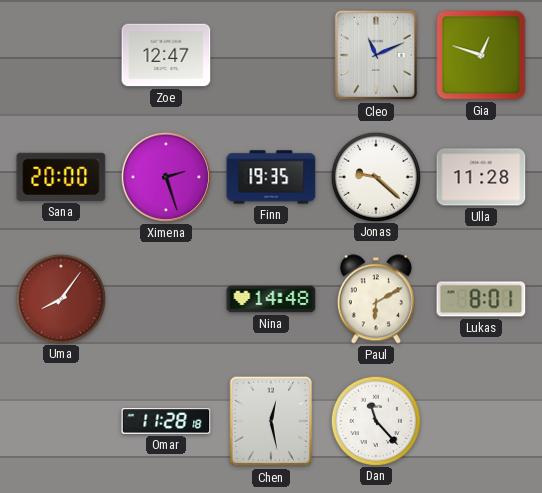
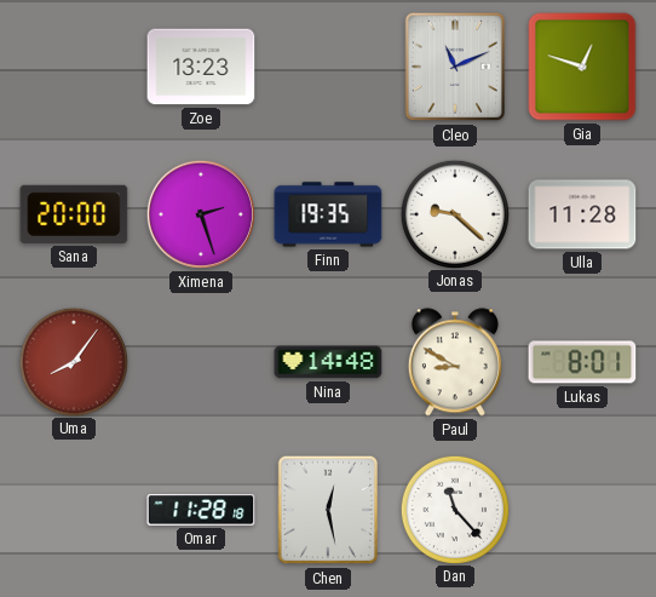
Zoe: 12:47 -> 13:23
Paul: 6:10 -> 8:50
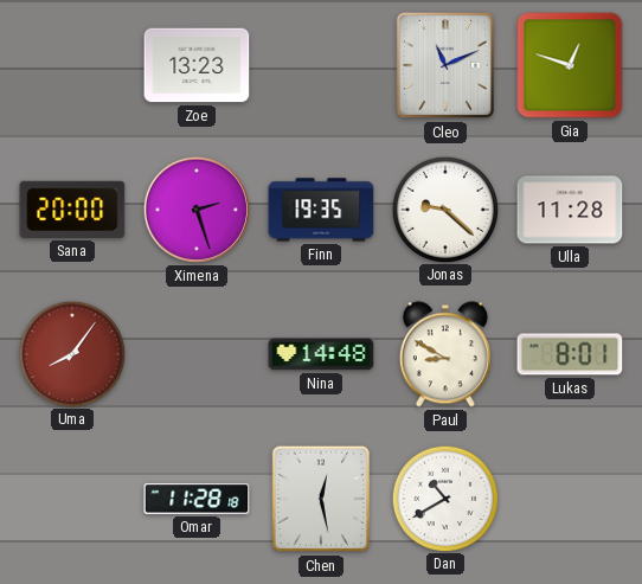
Dan: 11:23 -> 10:40
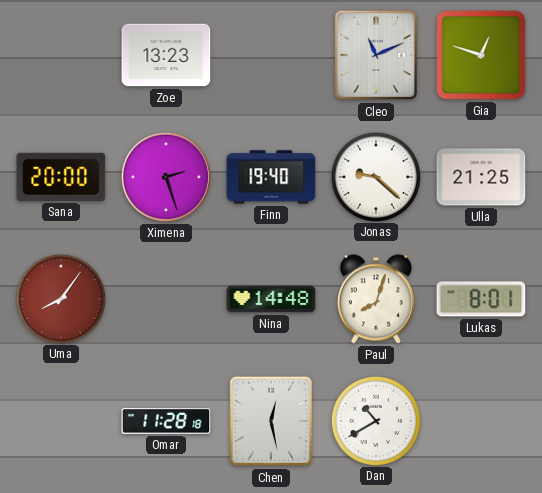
Finn: 19:35 -> 19:40
Ulla: 11:28 -> 21:25
Paul: 8:50 -> 8:03
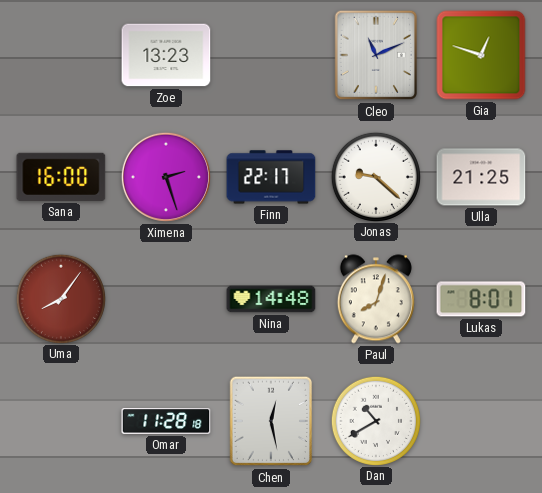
Sana: 20:00 -> 16:00
Finn: 19:40 -> 22:17
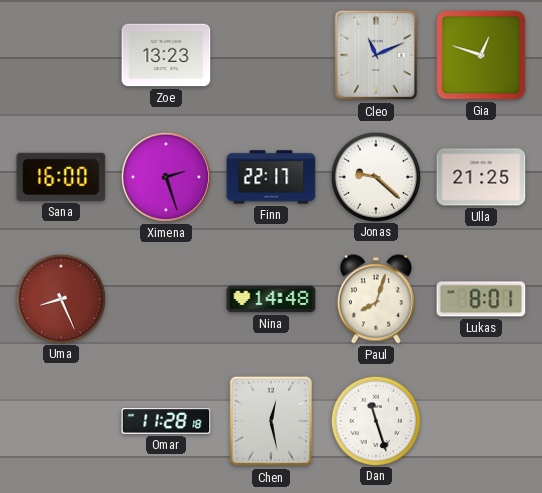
Uma: 8:06 -> 8:26
Dan: 10:40 -> 11:27
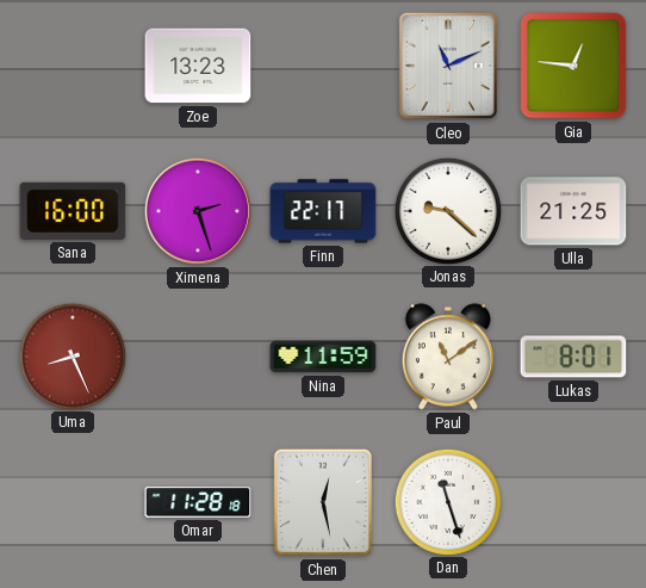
Gia: 12:48 -> 12:46
Nina: 14:48 -> 11:59
Paul: 8:03 -> 11:09
